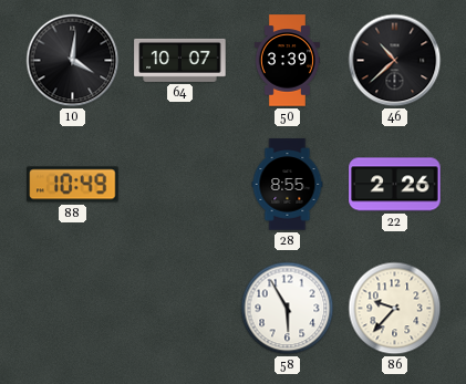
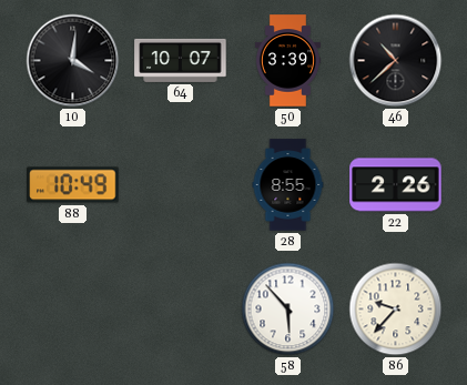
58: 5:55 -> 5:53
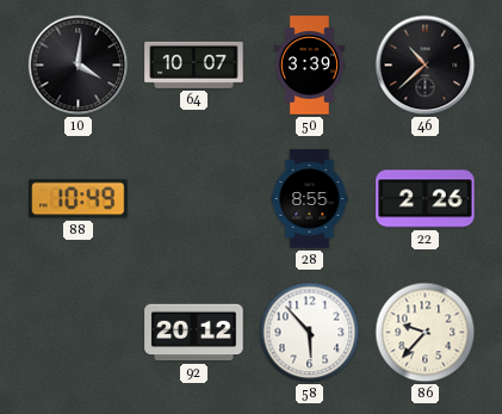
92: none -> 20:12
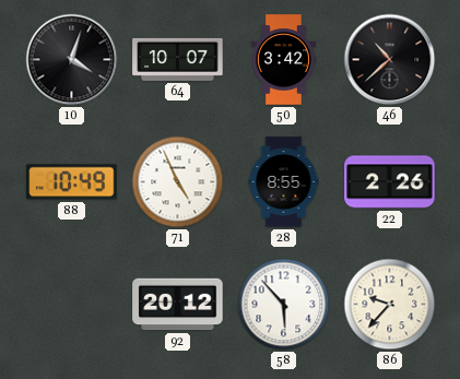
10: 4:01 -> 4:03
50: 3:39 -> 3:42
71: none -> 4:56
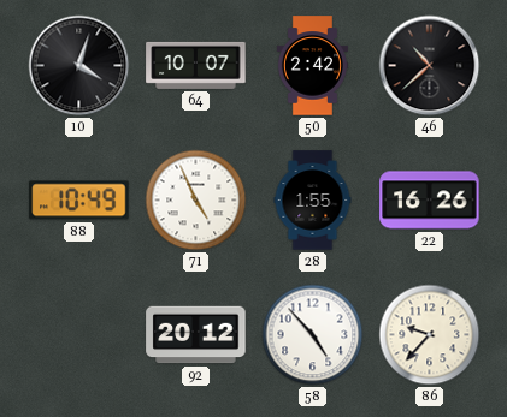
50: 3:42 -> 2:42
28: 8:55 -> 1:55
22: 2:26 -> 16:26
58: 5:53 -> 4:53
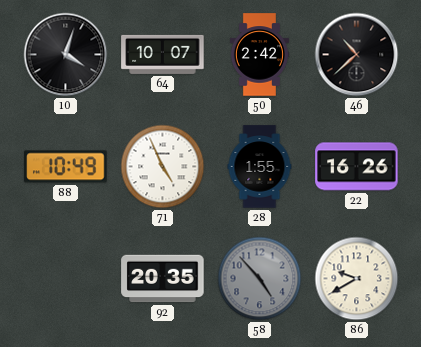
92: 20:12 -> 20:35
58 dial: white -> grey
86: 9:37 -> 9:40
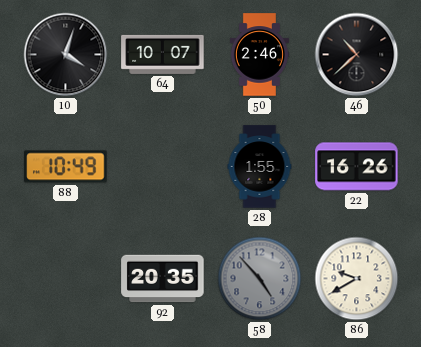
50: 2:42 -> 2:46
71: 4:56 -> none
